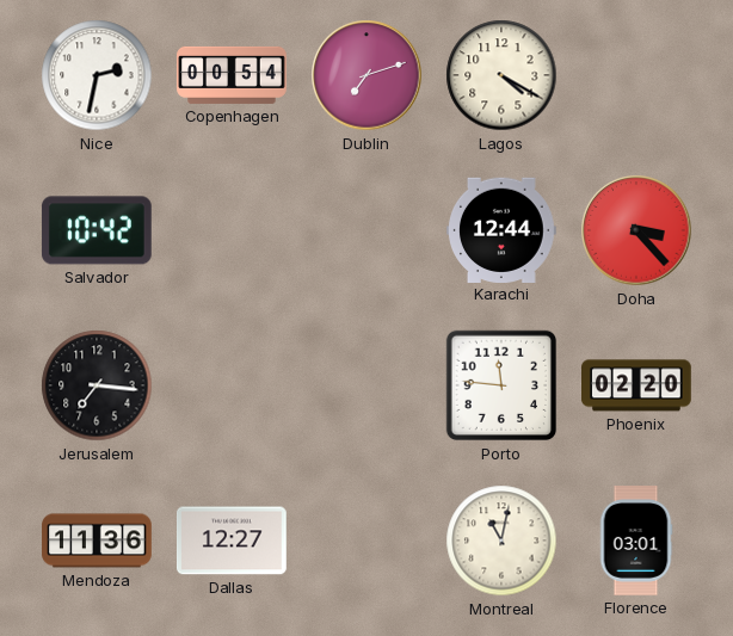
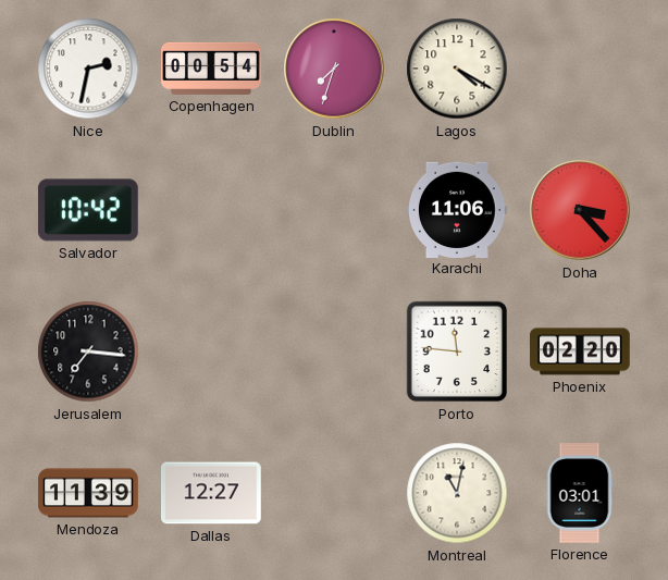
Dublin: 7:12 -> 7:33
Karachi: 12:44 -> 11:06
Mendoza: 11:36 -> 11:39
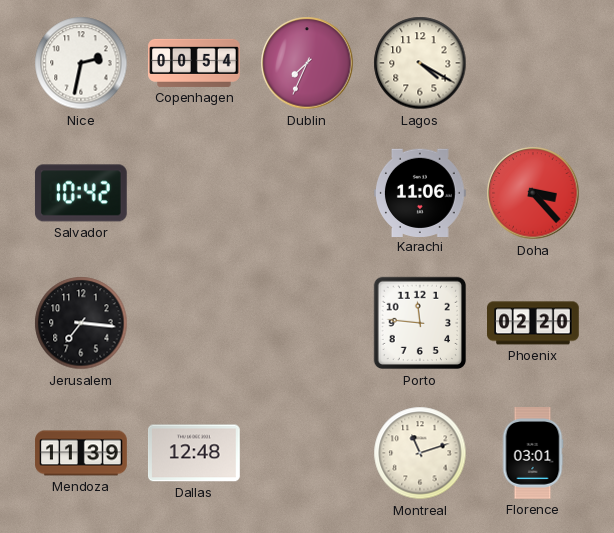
Dublin: 7:33 -> 7:34
Dallas: 12:27 -> 12:48
Montreal: 11:02 -> 11:12
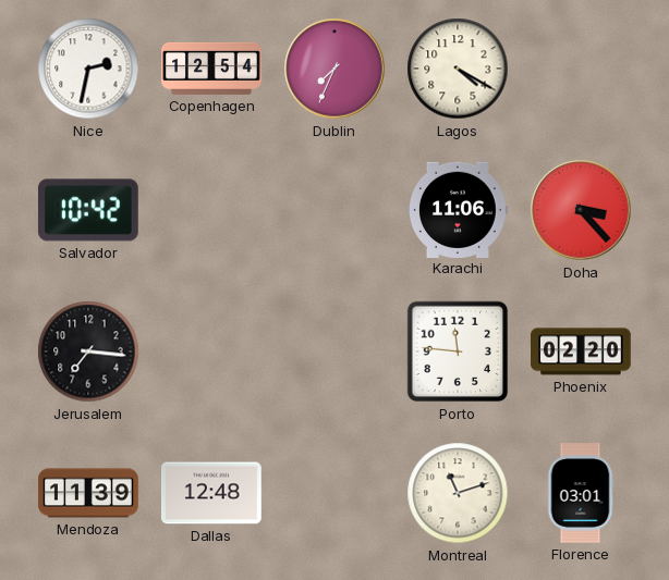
Copenhagen: 00:54 -> 12:54
